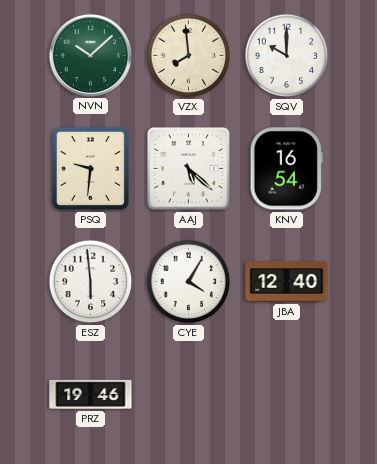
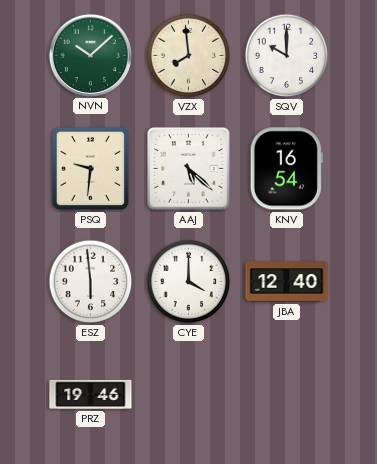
CYE: 4:05 -> 4:00
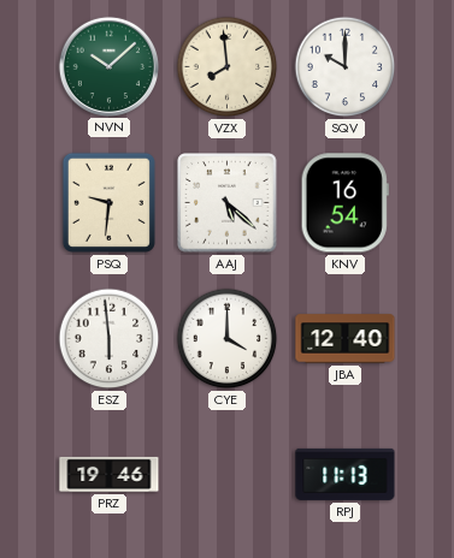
RPJ: none -> 11:13
